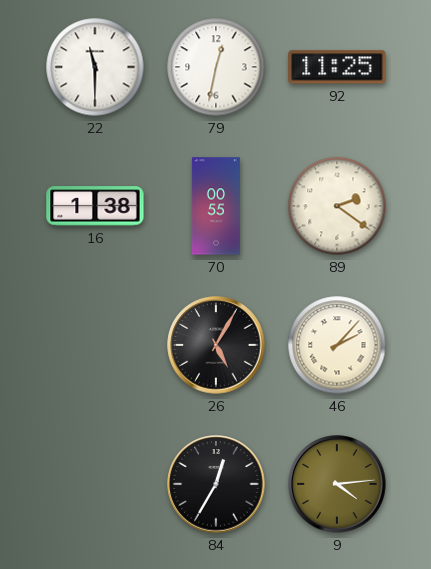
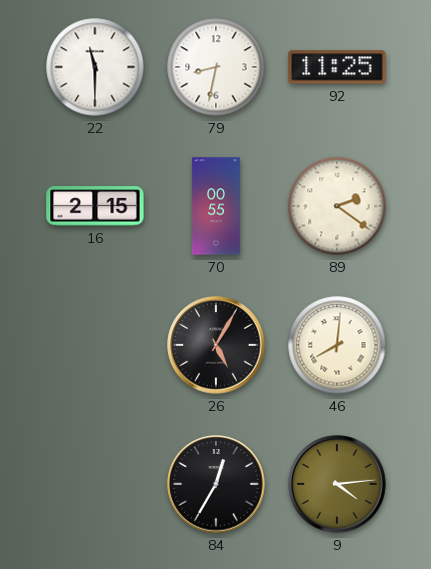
79: 12:32 -> 8:32
16: 1:38 -> 2:15
46: 2:07 -> 8:01
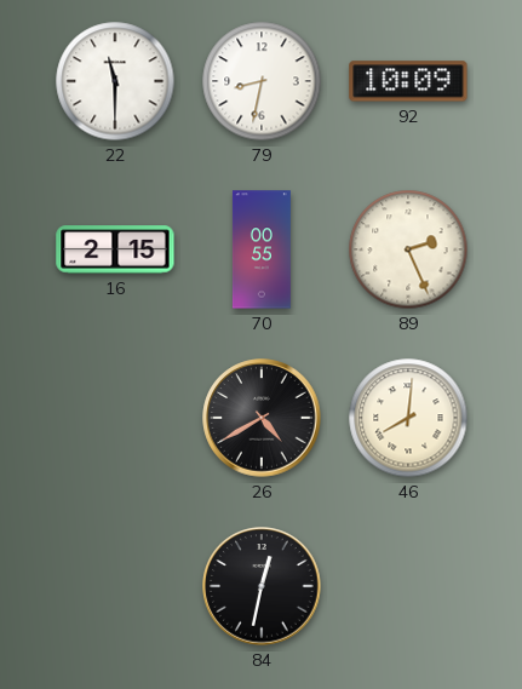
92: 11:25 -> 10:09
89: 2:21 -> 2:26
26: 5:05 -> 4:40
84: 12:35 -> 12:32
9: 4:14 -> none
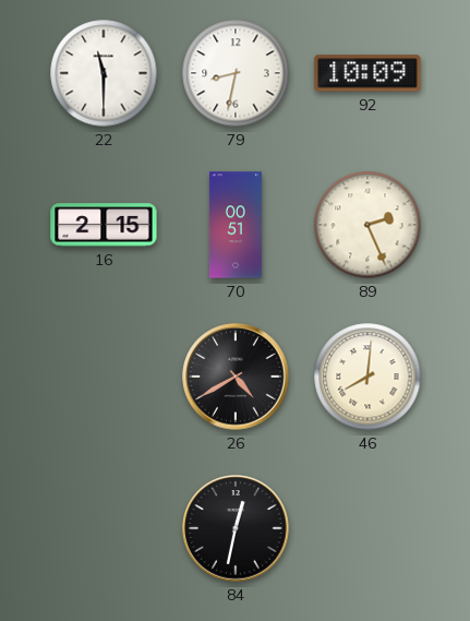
70: 00:55 -> 00:51
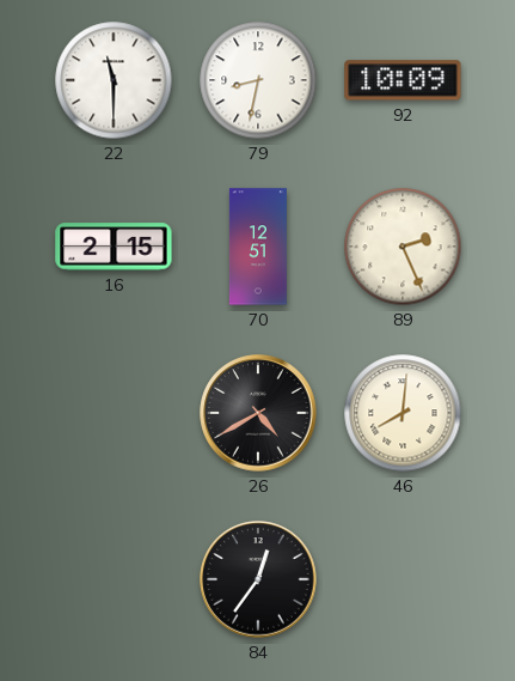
70: 00:51 -> 12:51
84: 12:32 -> 12:36
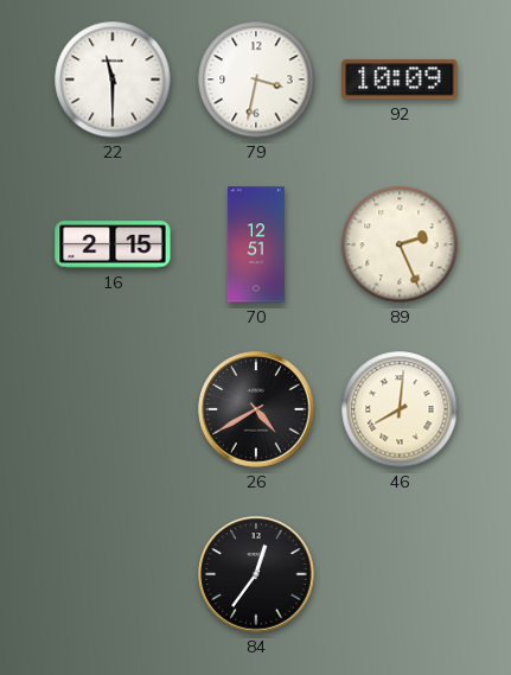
79: 8:32 -> 3:32
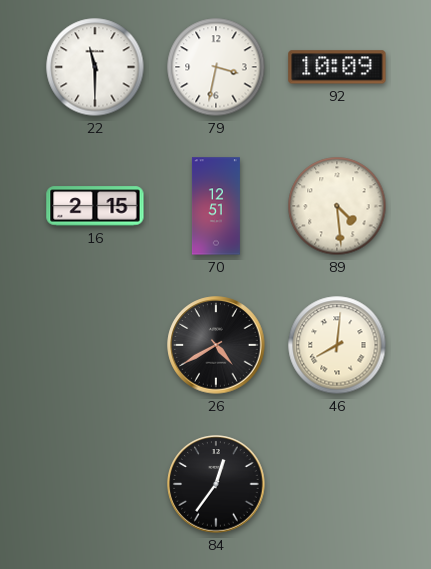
89: 2:26 -> 4:29
